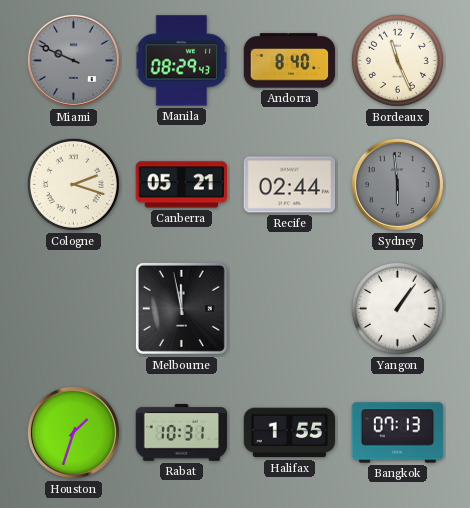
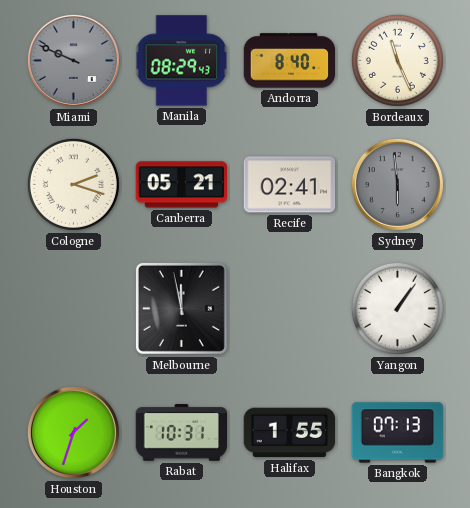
Recife: 02:44 -> 02:41
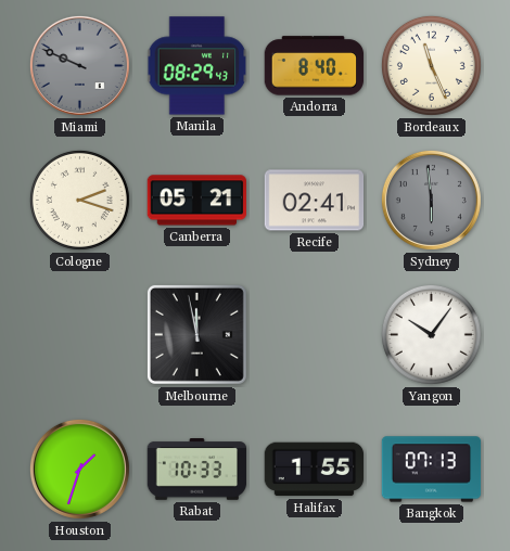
Yangon: 1:06 -> 10:06
Rabat: 10:31 -> 10:33
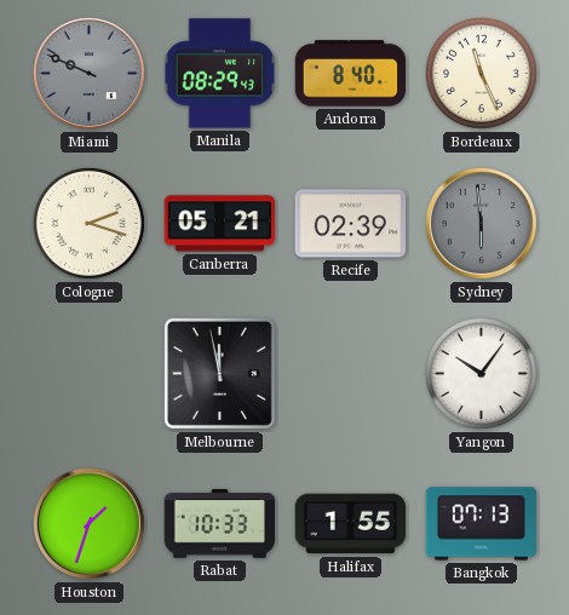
Recife: 02:41 -> 02:39
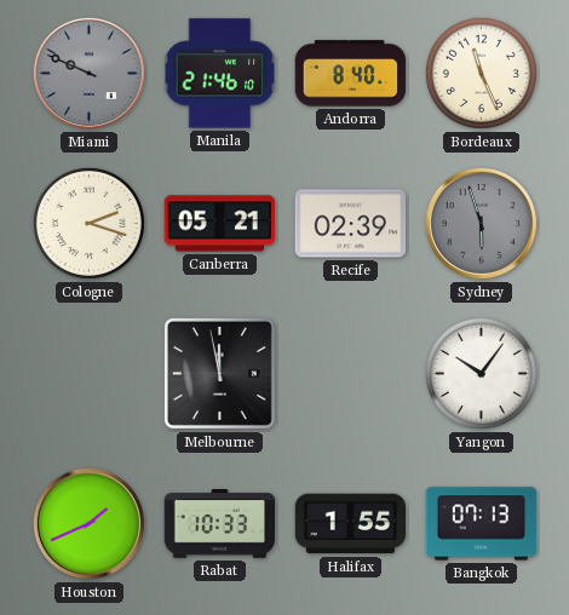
Manila: 08:29 -> 21:46
Sydney: 5:59 -> 5:57
Houston: 1:33 -> 1:41
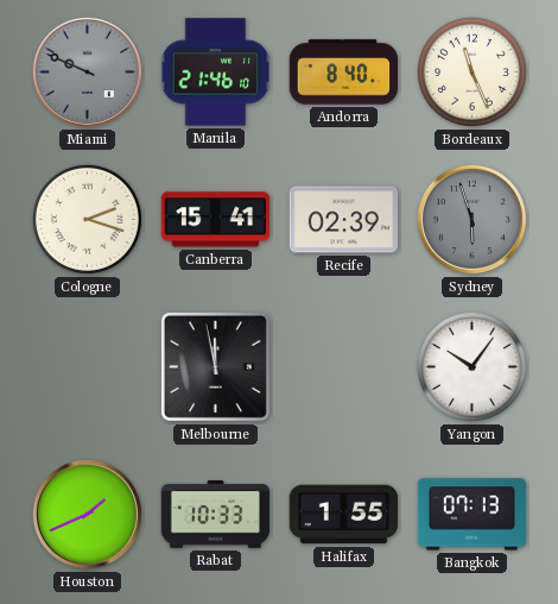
Canberra: 05:21 -> 15:41
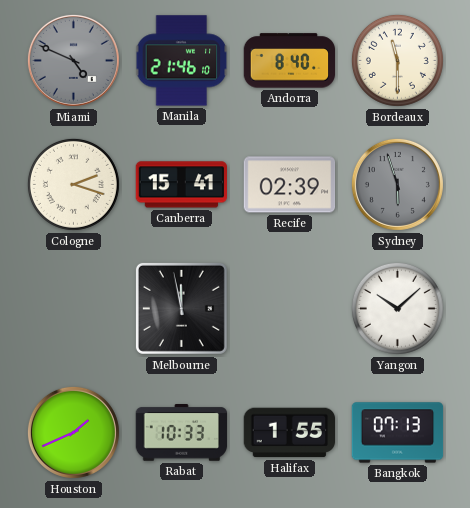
Miami: 9:49 -> 4:49
Bordeaux: 11:26 -> 11:30
Yangon: 10:06 -> 10:08
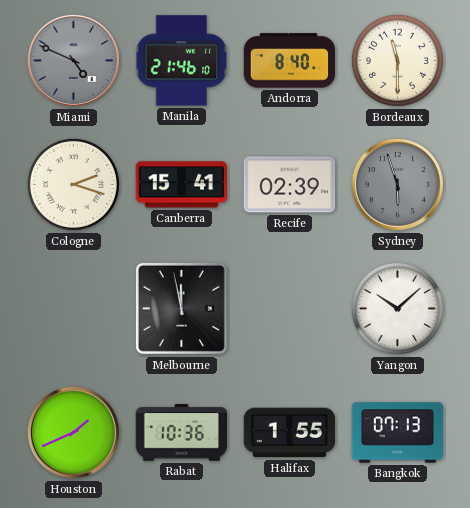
Rabat: 10:33 -> 10:36
